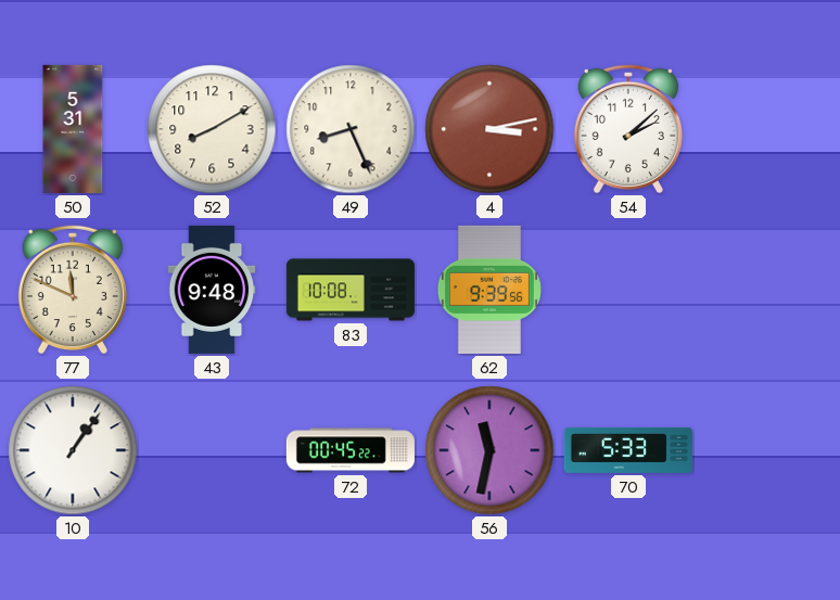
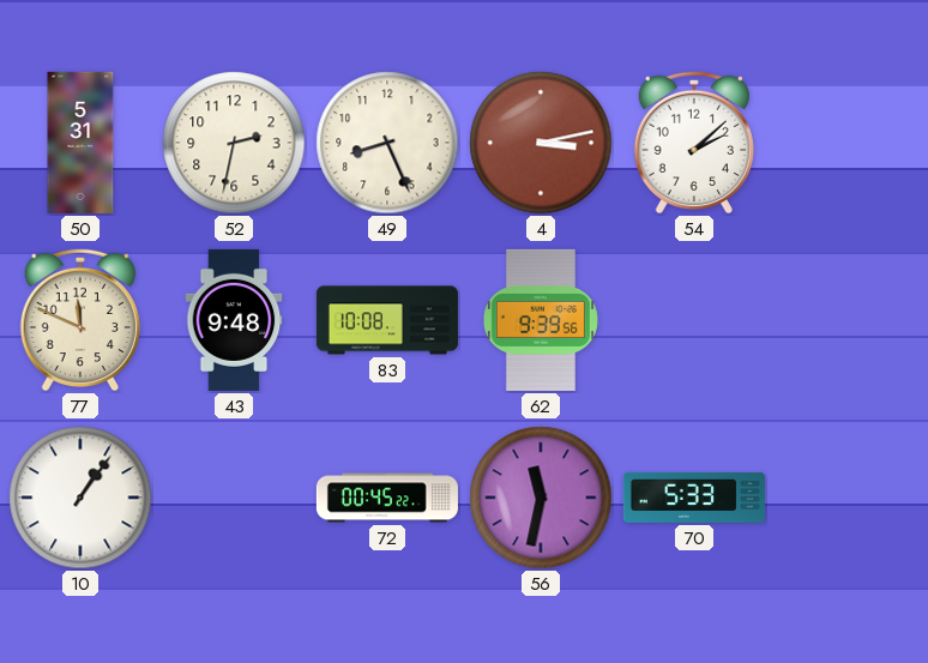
52: 8:10 -> 2:32
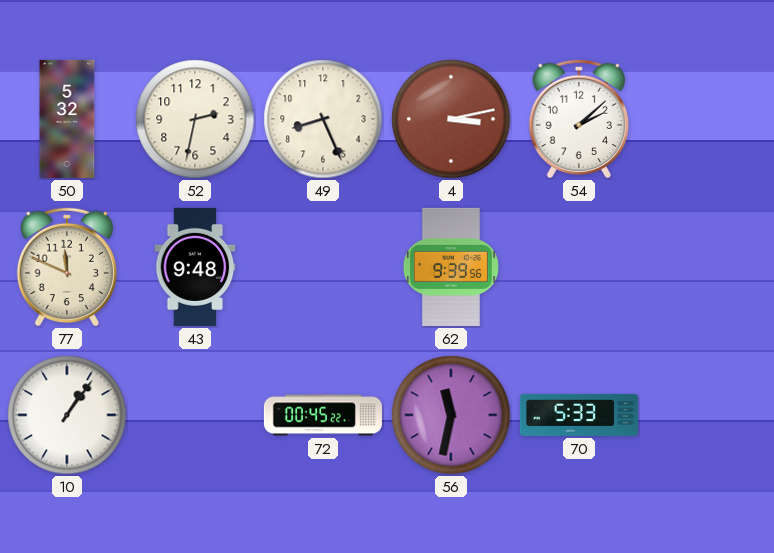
50: 5:31 -> 5:32
83: 10:08 -> none
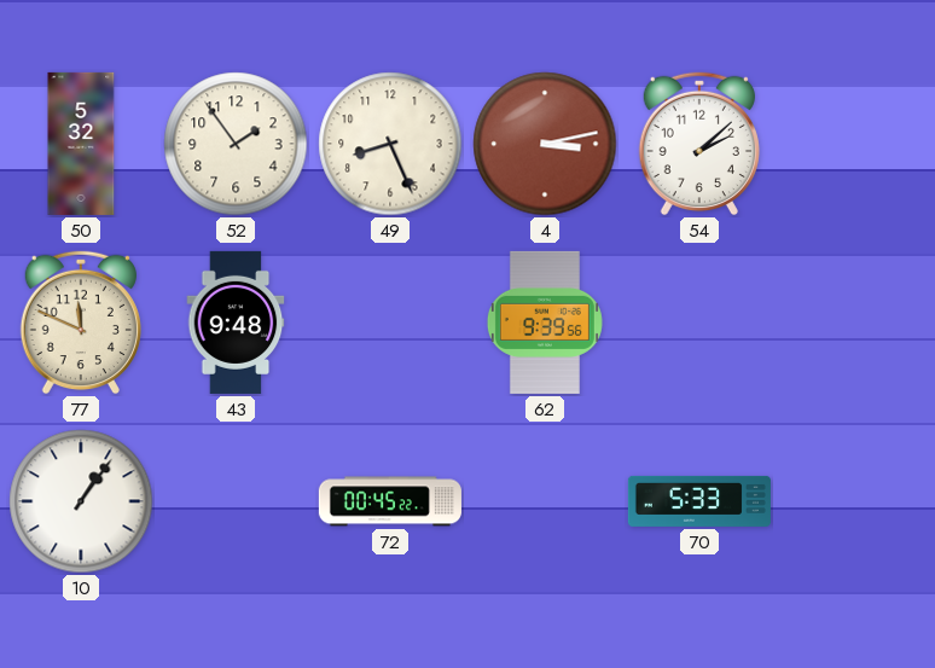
52: 2:32 -> 1:54
56: 11:32 -> none
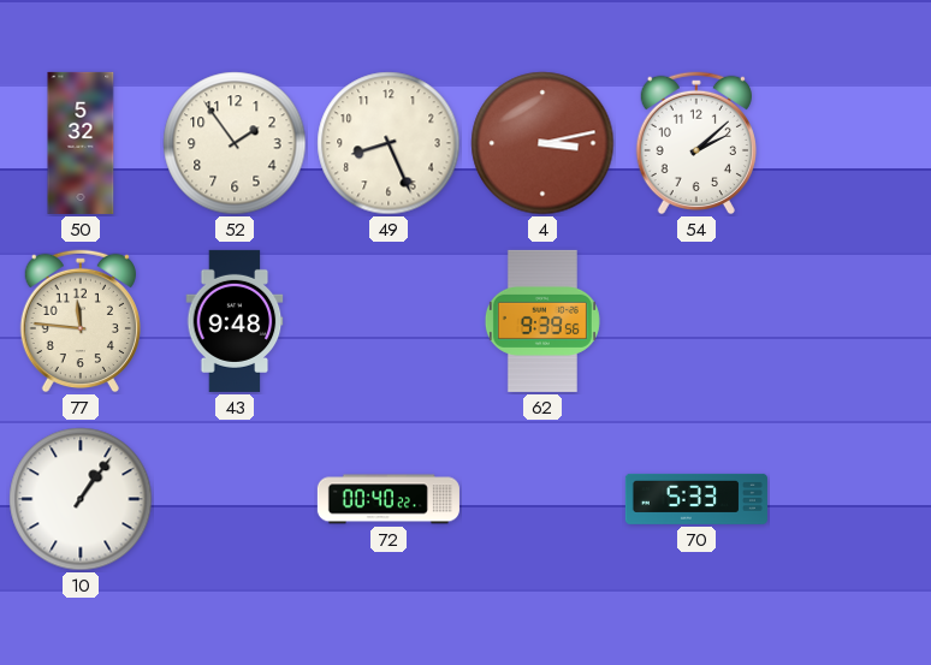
77: 11:49 -> 11:46
72: 00:45 -> 00:40
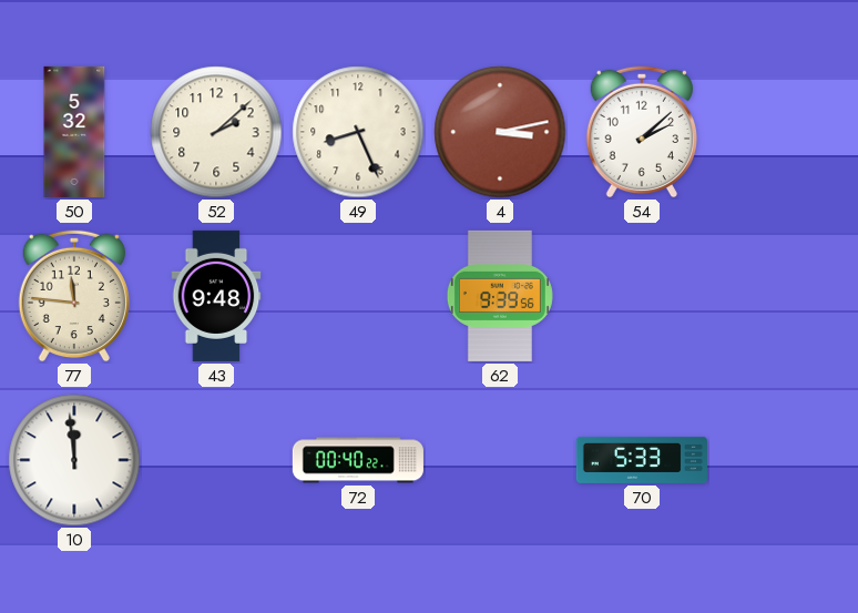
52: 1:54 -> 2:08
10: 1:06 -> 11:59
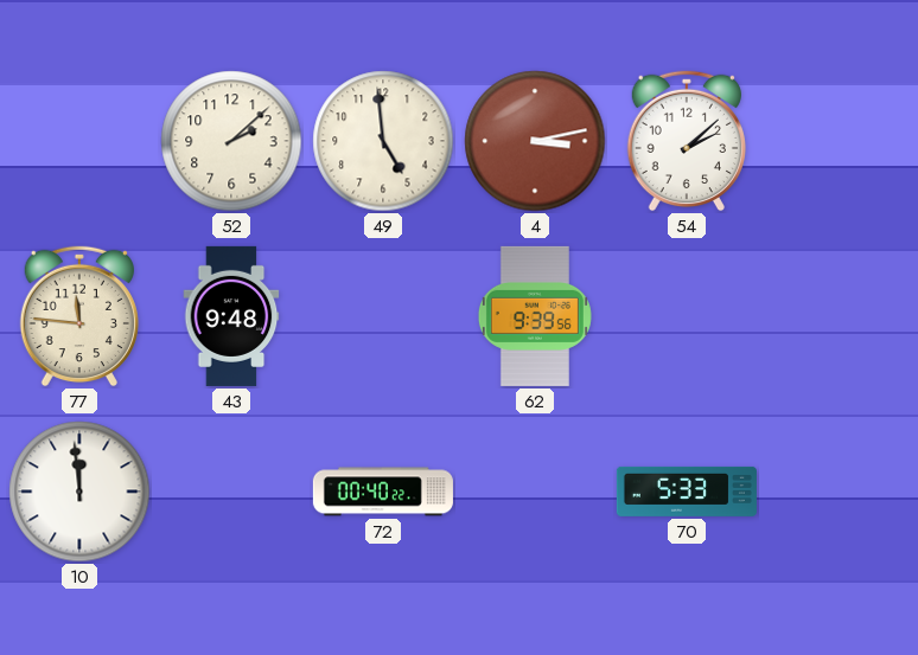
50: 5:32 -> none
49: 8:26 -> 4:59
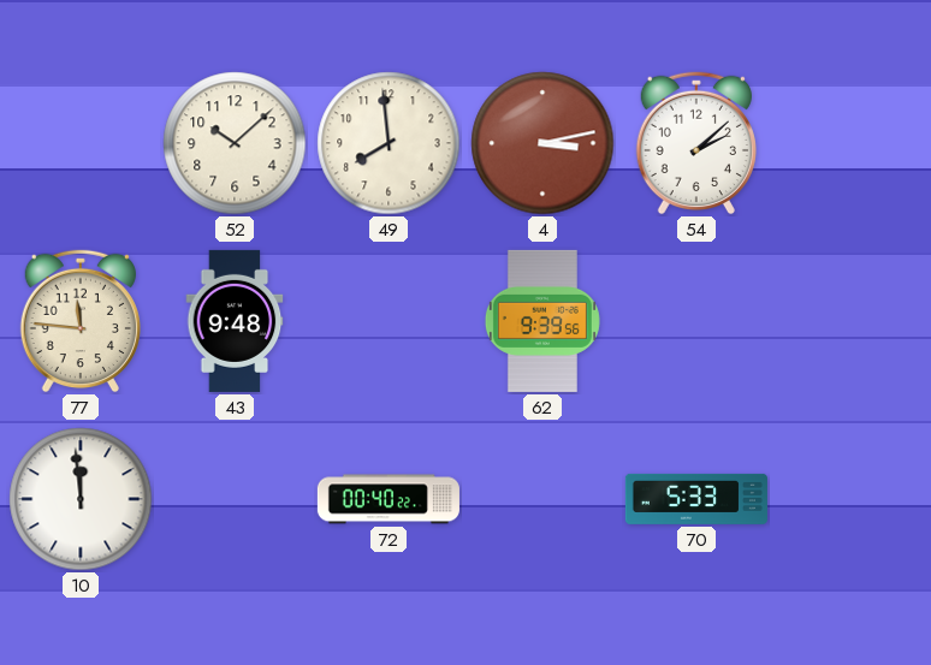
52: 2:08 -> 10:08
49: 4:59 -> 7:59
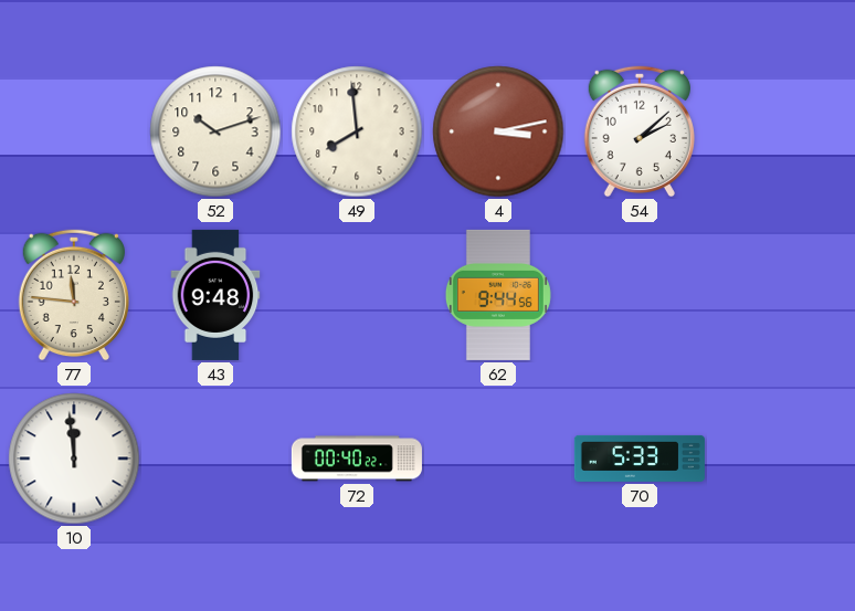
52: 10:08 -> 10:12
62: 9:39 -> 9:44
